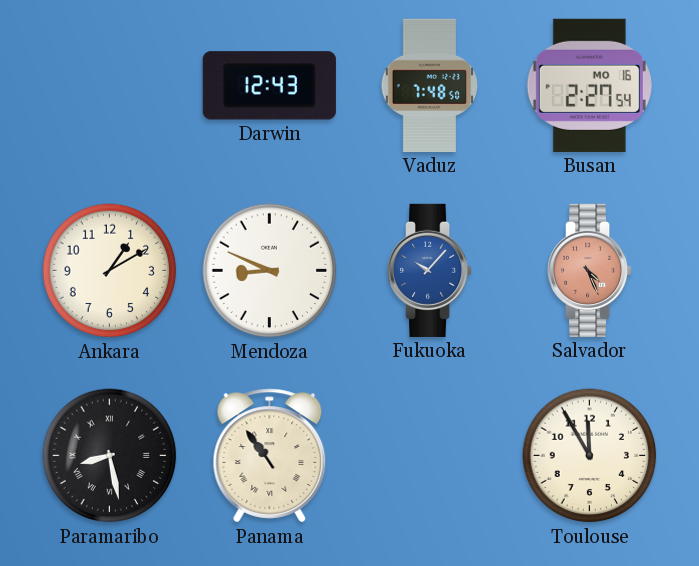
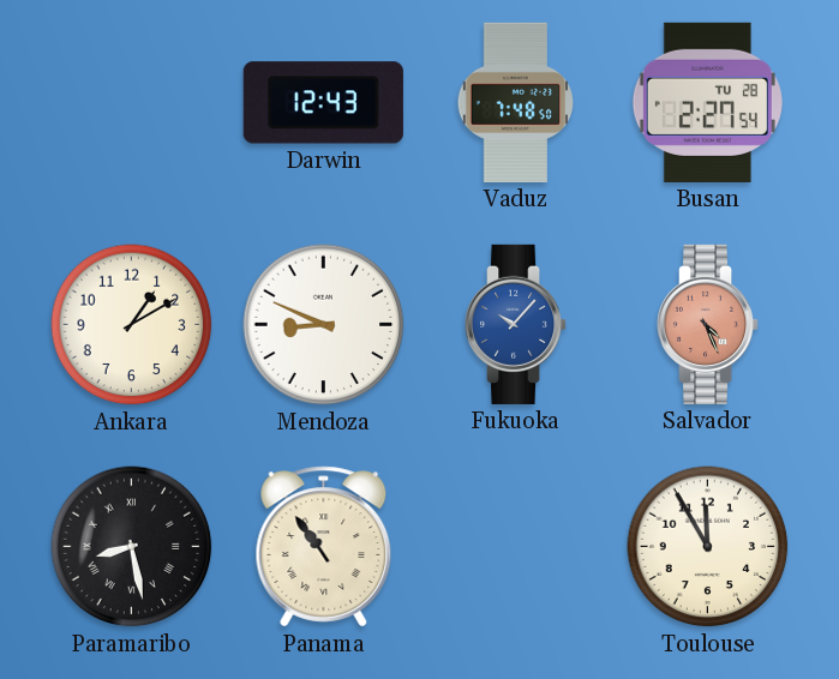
Busan date: MO 16 -> TU 28
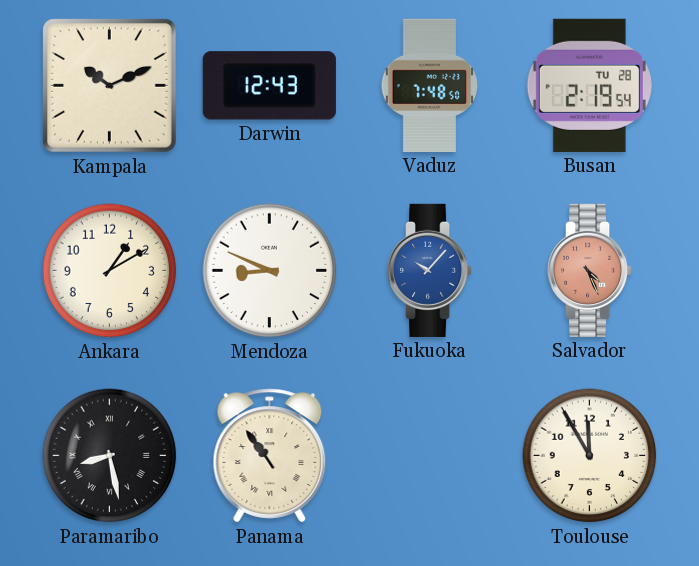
Kampala: none -> 10:11
Busan: 2:27 -> 2:19
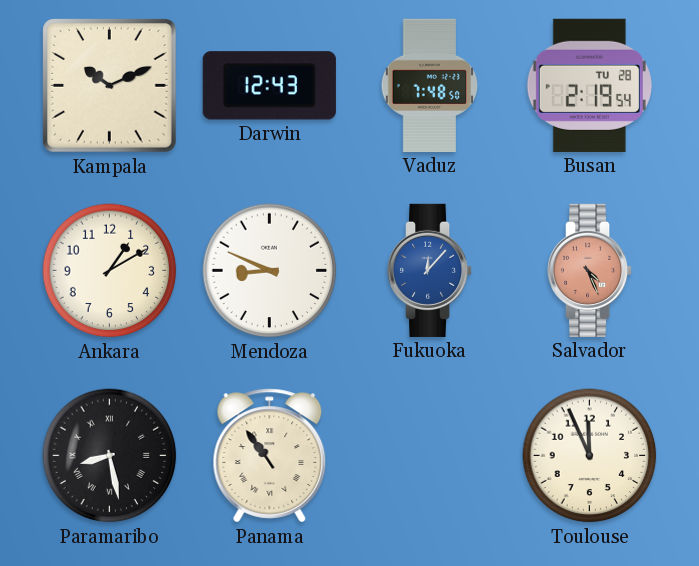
Fukuoka: 10:07 -> 12:07
Toulouse: 11:55 -> 11:56
